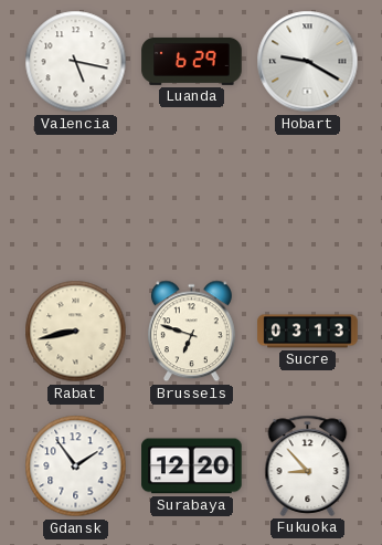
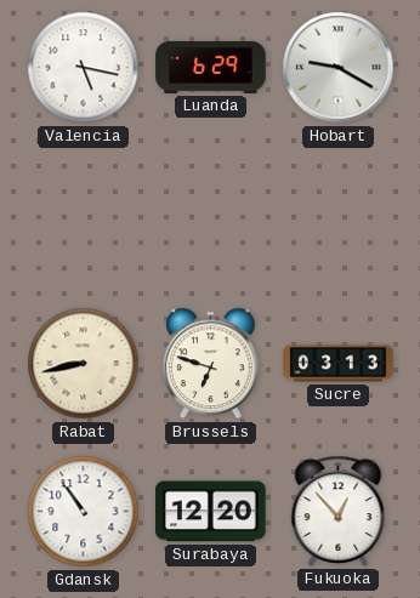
Gdansk: 1:54 -> 10:54
Fukuoka: 8:53 -> 12:53
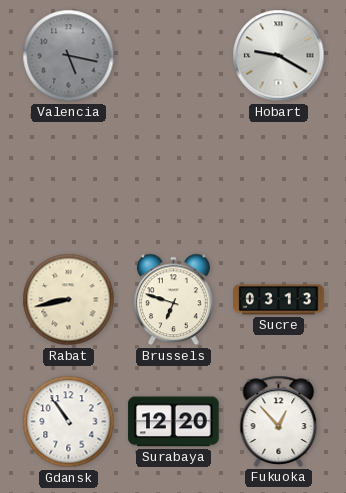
Valencia dial: white -> grey
Luanda: 6:29 -> none
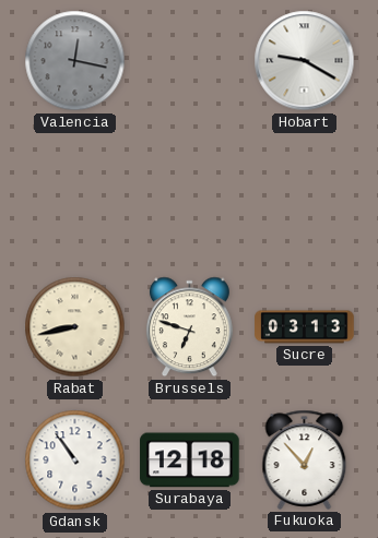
Valencia: 5:17 -> 12:17
Surabaya: 12:20 -> 12:18
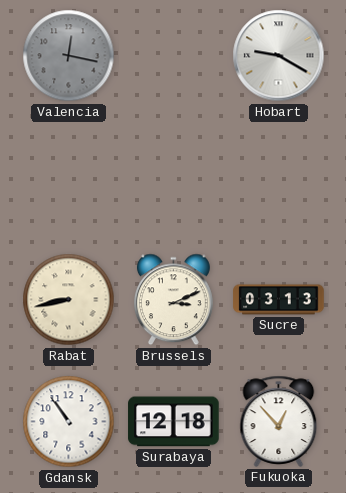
Brussels: 6:48 -> 3:11
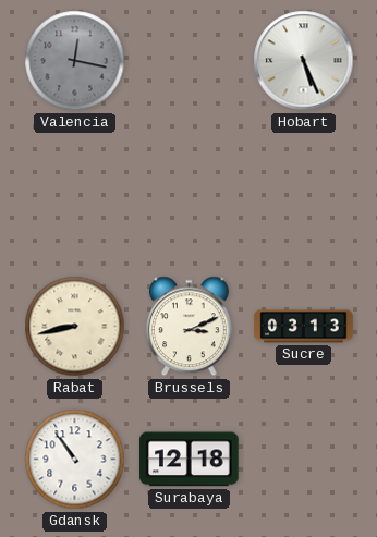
Hobart: 9:20 -> 5:26
Fukuoka: 12:53 -> none
